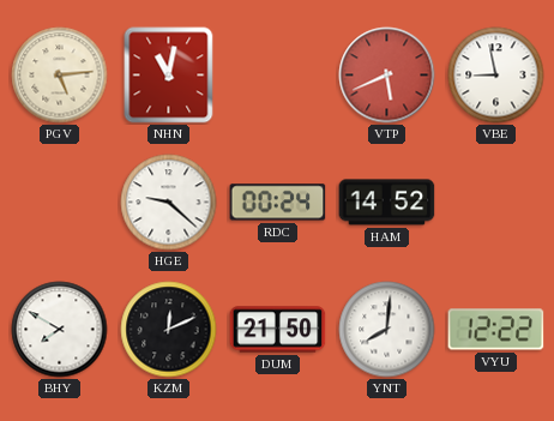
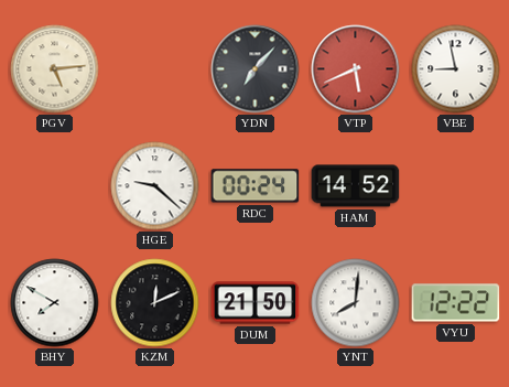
NHN: 11:02 -> none
YDN: none -> 7:07
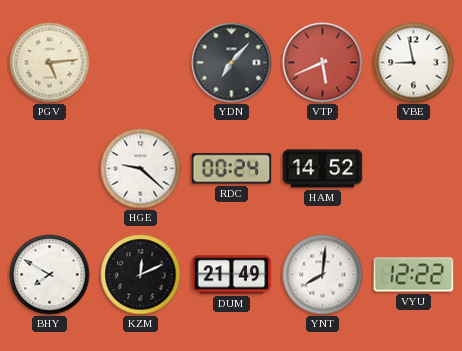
DUM: 21:50 -> 21:49
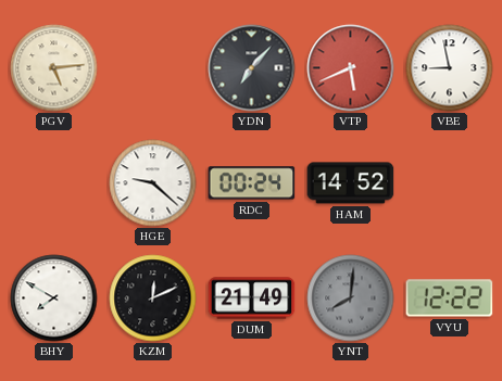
YNT dial: white -> grey
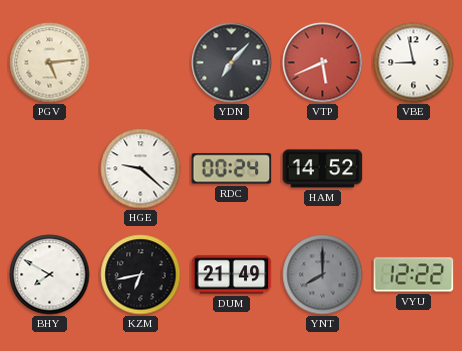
KZM: 12:11 -> 6:43
YNT: 8:01 -> 8:00
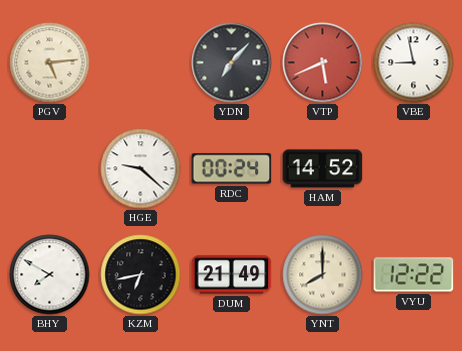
YNT dial: grey -> cream
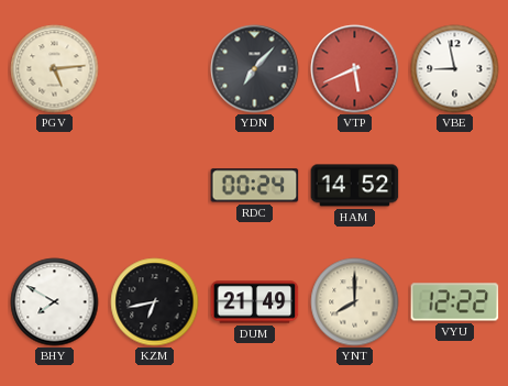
HGE: 9:22 -> none
